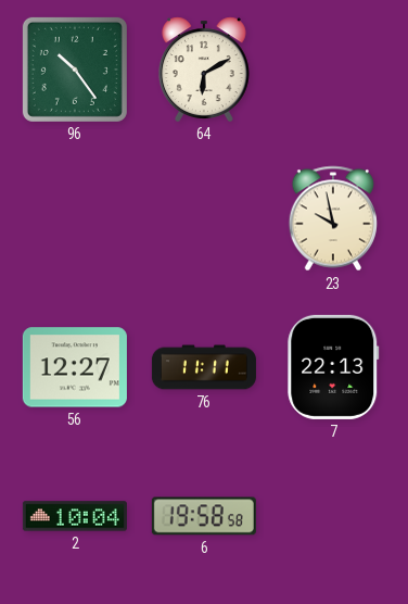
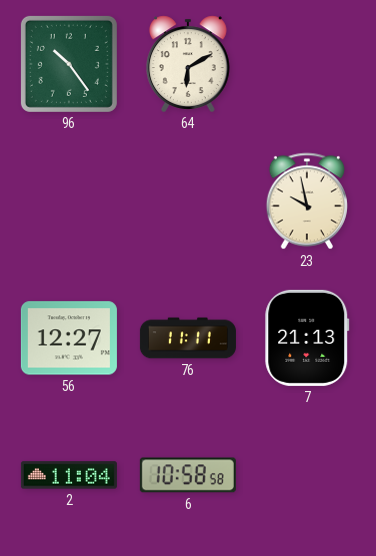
7: 22:13 -> 21:13
2: 10:04 -> 11:04
6: 19:58 -> 10:58
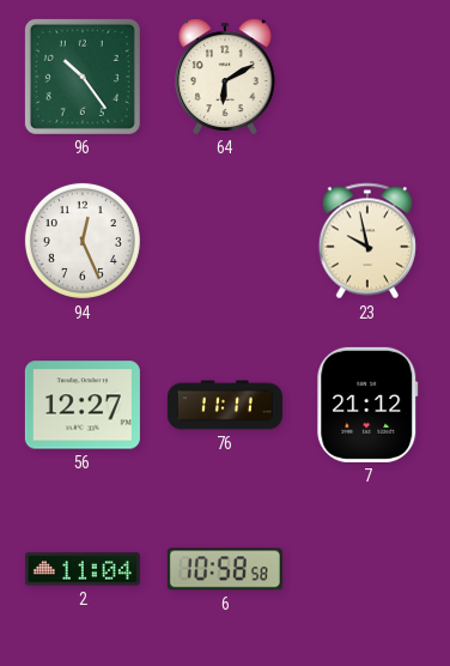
94: none -> 12:26
7: 21:13 -> 21:12
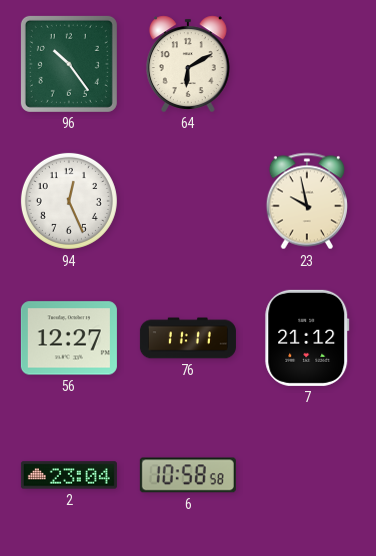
2: 11:04 -> 23:04
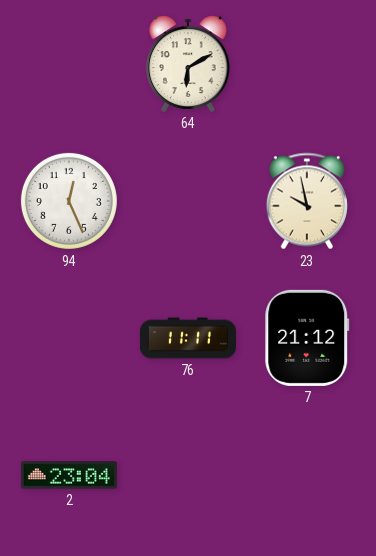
96: 10:24 -> none
56: 12:27 -> none
6: 10:58 -> none
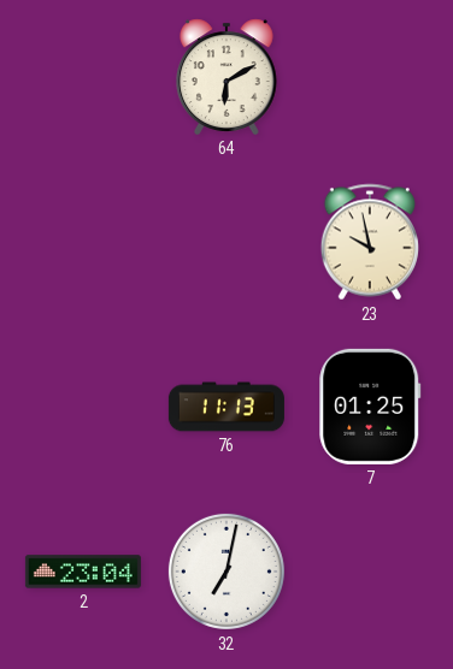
94: 12:26 -> none
76: 11:11 -> 11:13
7: 21:12 -> 01:25
32: none -> 7:02
